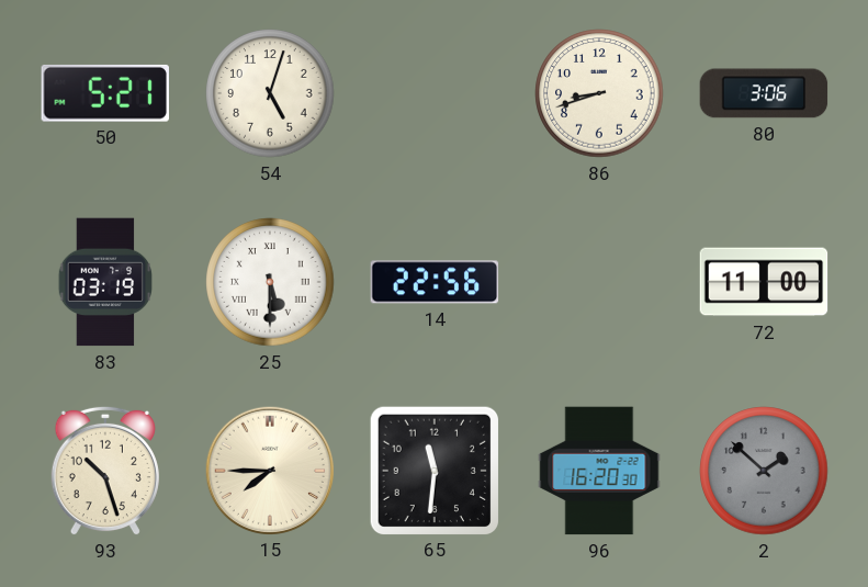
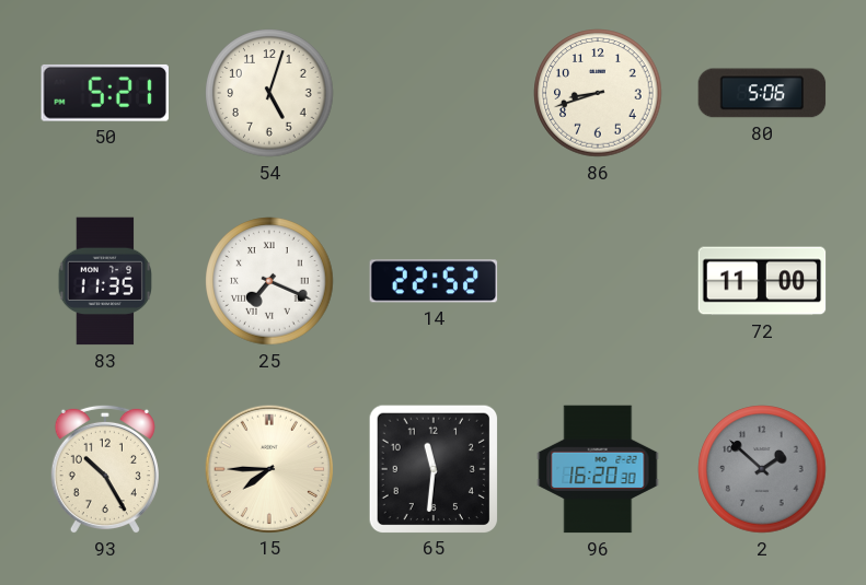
80: 3:06 -> 5:06
83: 03:19 -> 11:35
25: 5:30 -> 7:19
14: 22:56 -> 22:52
93: 10:27 -> 10:25
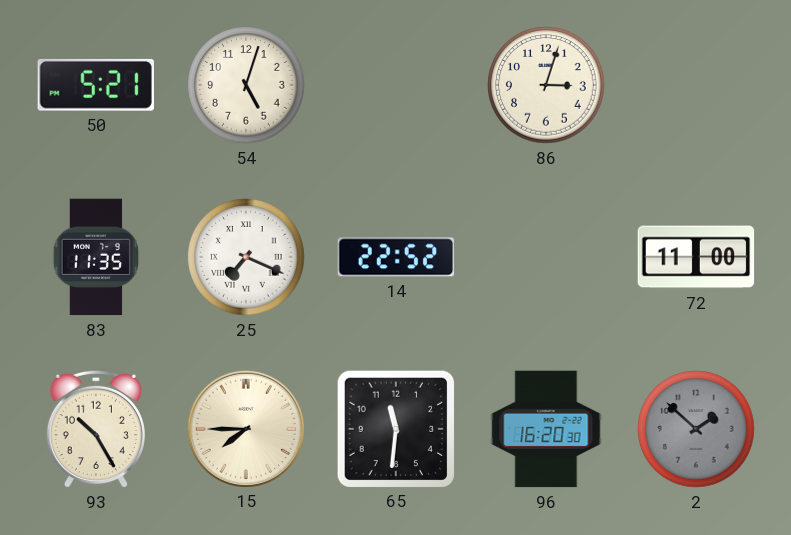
86: 8:42 -> 3:03
80: 5:06 -> none
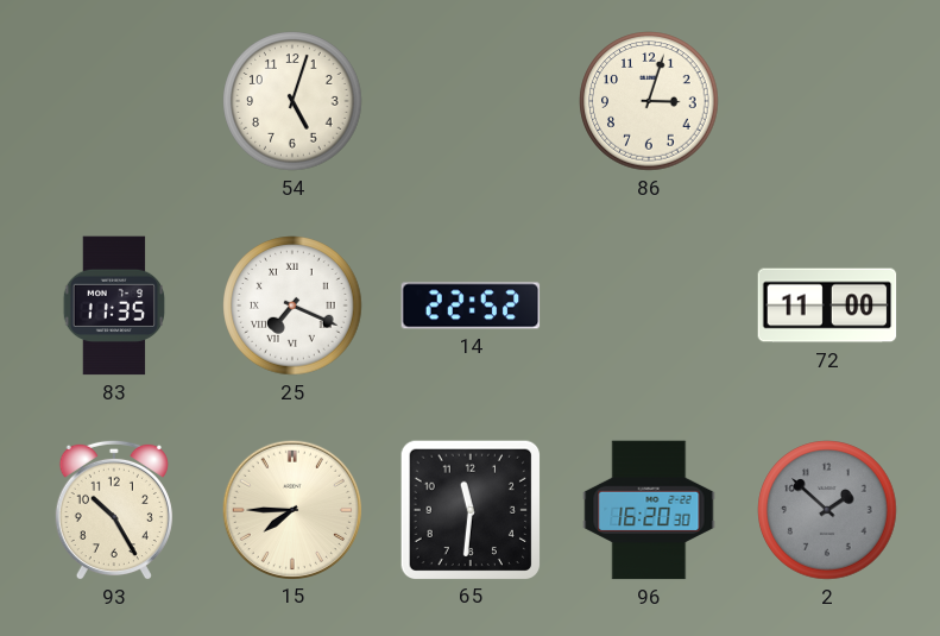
50: 5:21 -> none
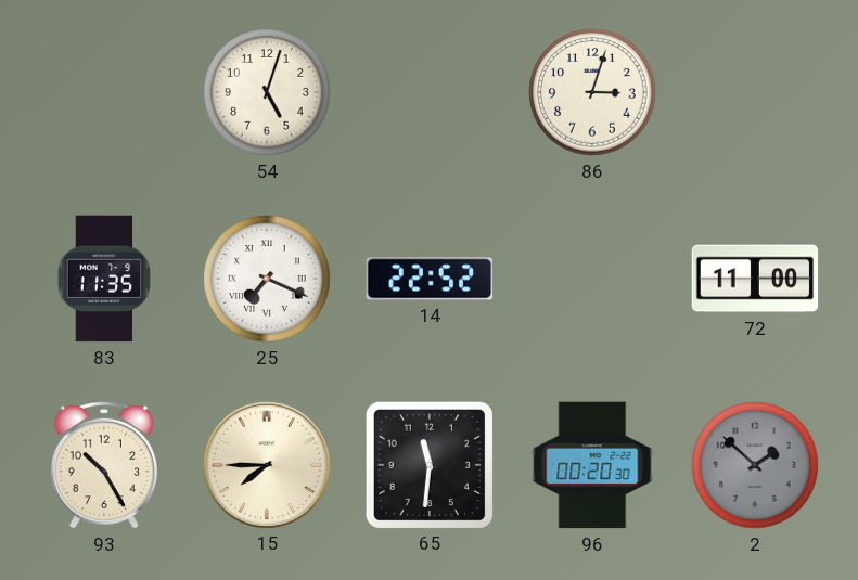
96: 16:20 -> 00:20
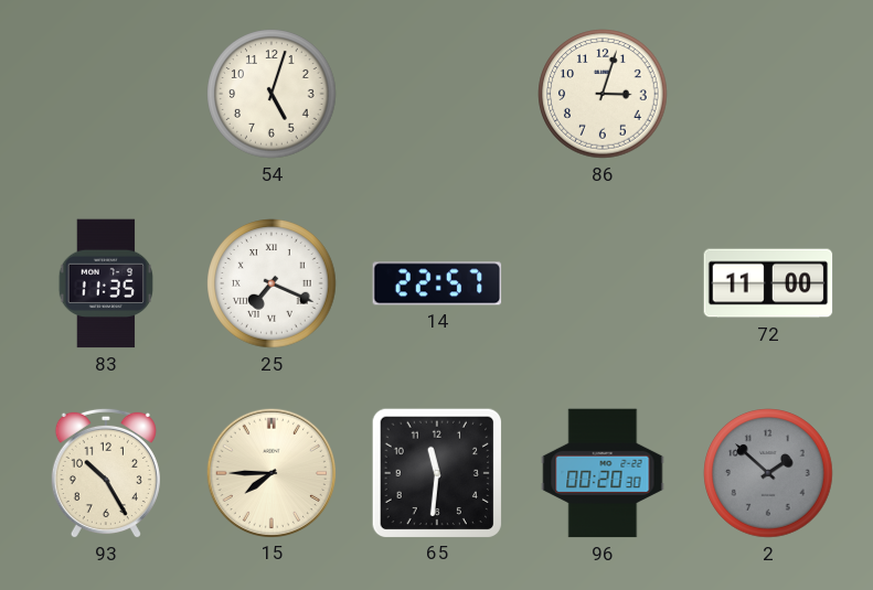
14: 22:52 -> 22:57
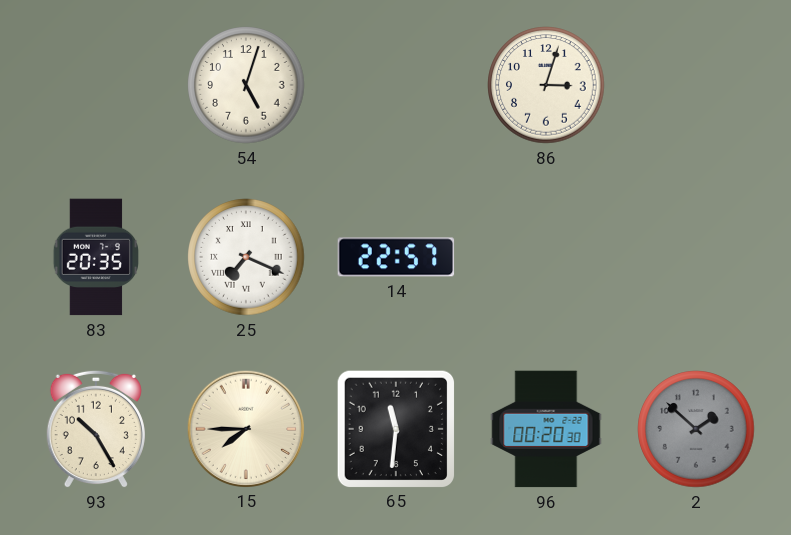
83: 11:35 -> 20:35
72: 11:00 -> none
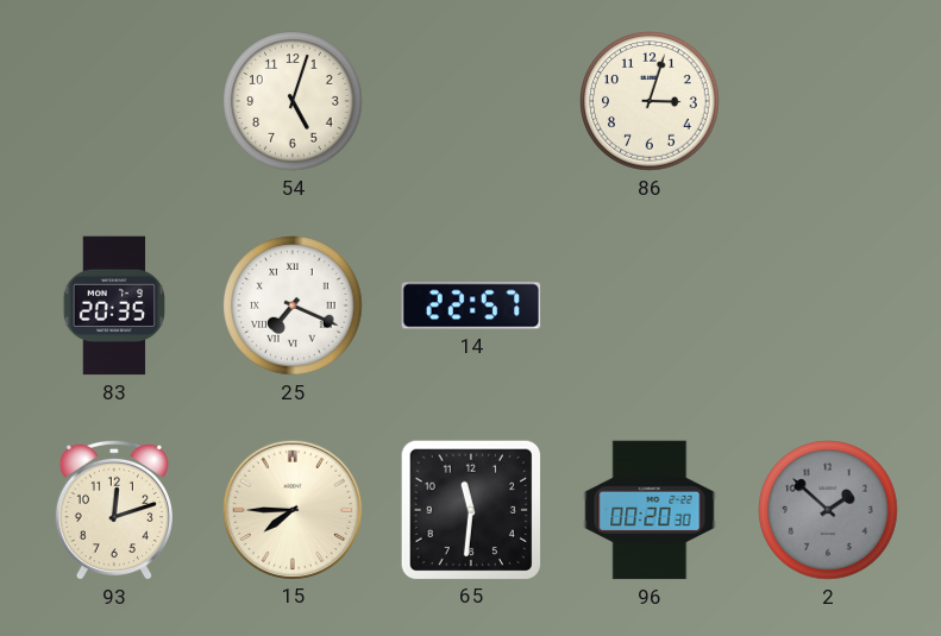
93: 10:25 -> 12:12
